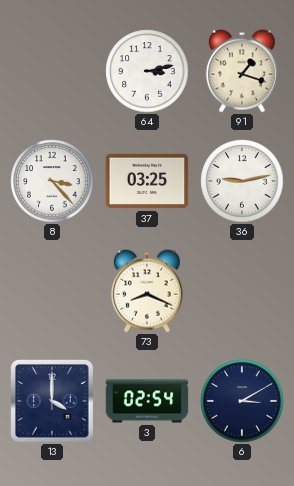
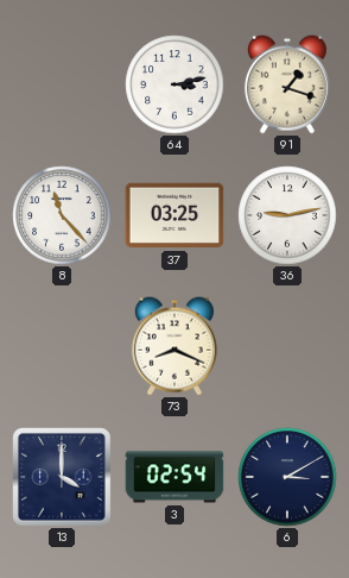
8: 3:23 -> 11:23
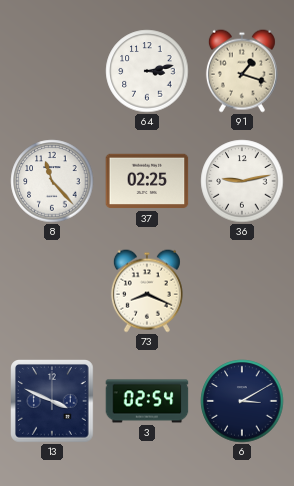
37: 03:25 -> 02:25
13: 4:00 -> 3:49
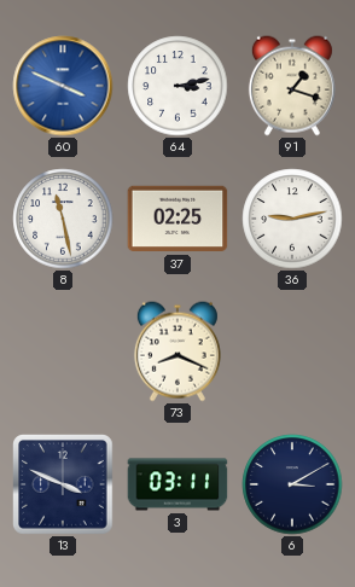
60: none -> 3:49
8: 11:23 -> 11:28
3: 02:54 -> 03:11
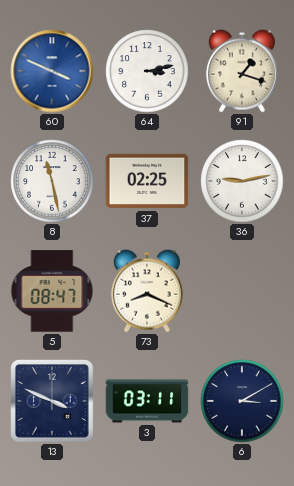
5: none -> 08:47
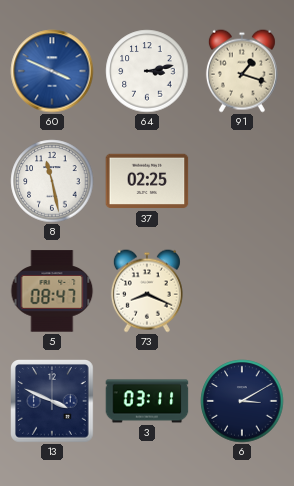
36: 9:13 -> none
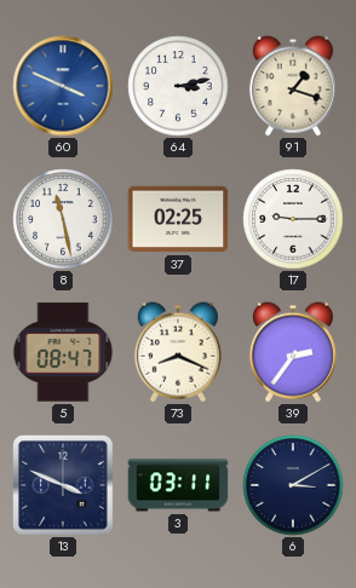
17: none -> 9:15
39: none -> 2:36
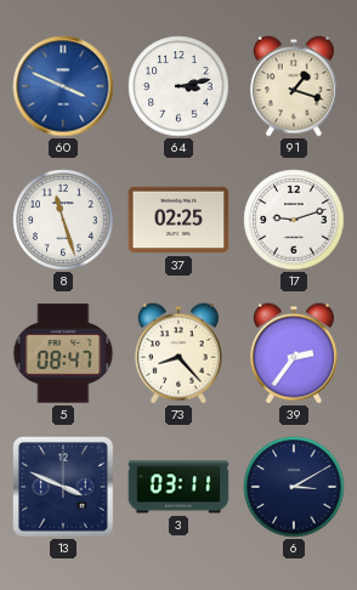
8: 11:28 -> 11:27
17: 9:15 -> 9:12
73: 8:19 -> 8:23
